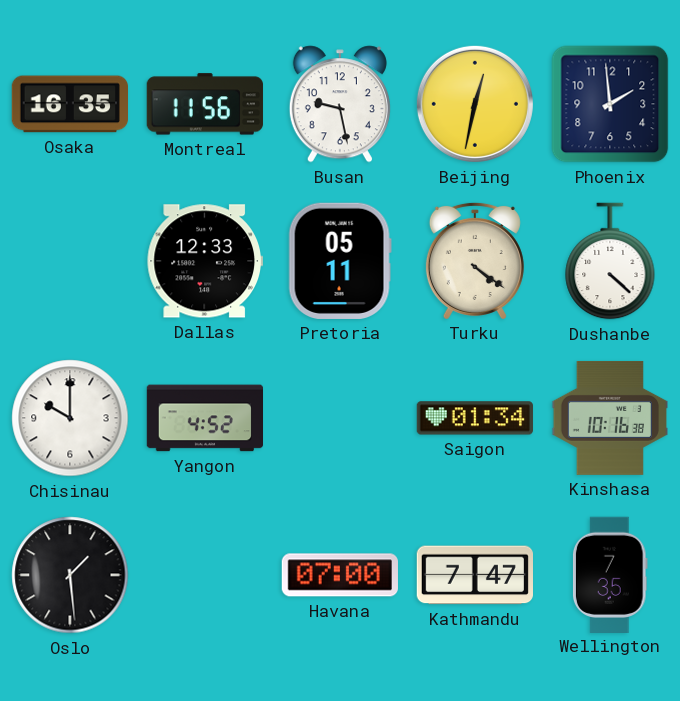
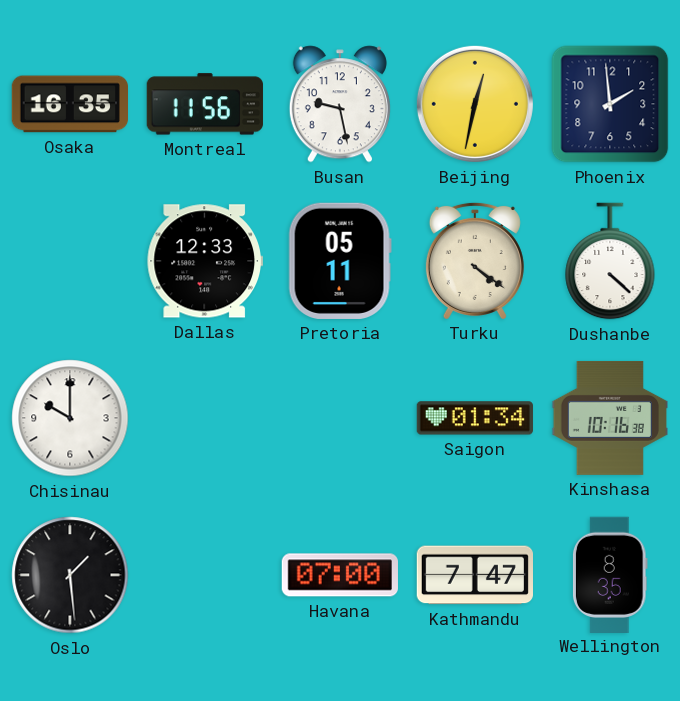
Yangon: 4:52 -> none
Wellington: 7:35 -> 8:35
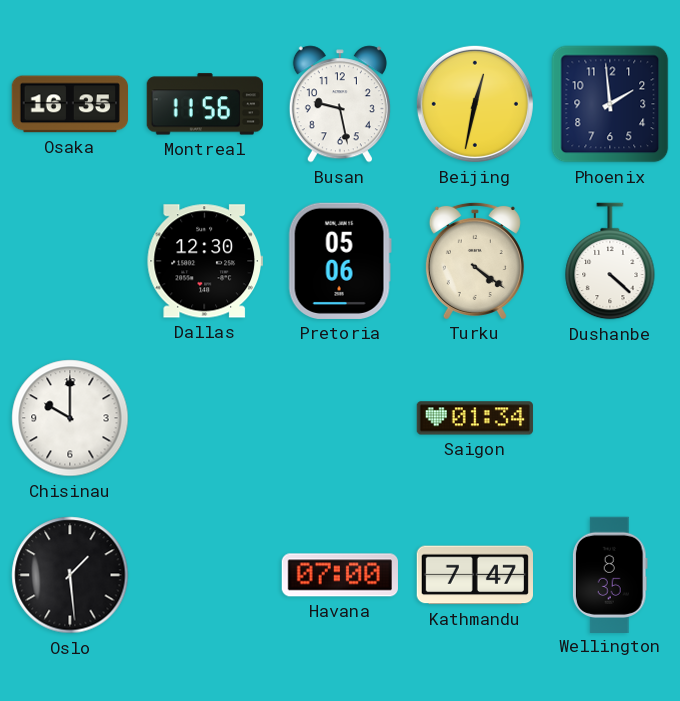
Dallas: 12:33 -> 12:30
Pretoria: 05:11 -> 05:06
Kinshasa: 10:16 -> none
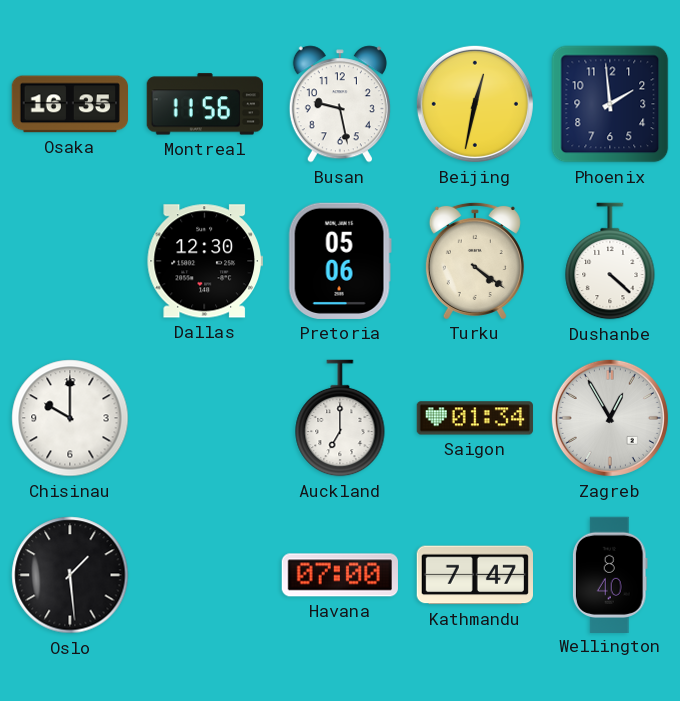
Auckland: none -> 7:00
Zagreb: none -> 12:55
Wellington: 8:35 -> 8:40
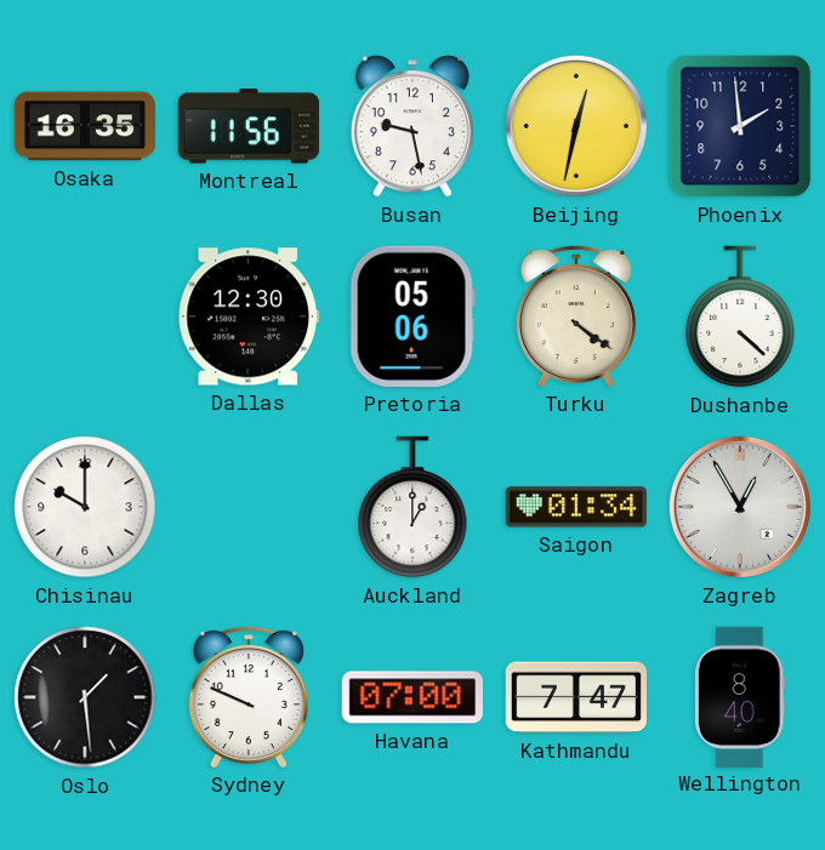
Auckland: 7:00 -> 1:00
Sydney: none -> 9:49
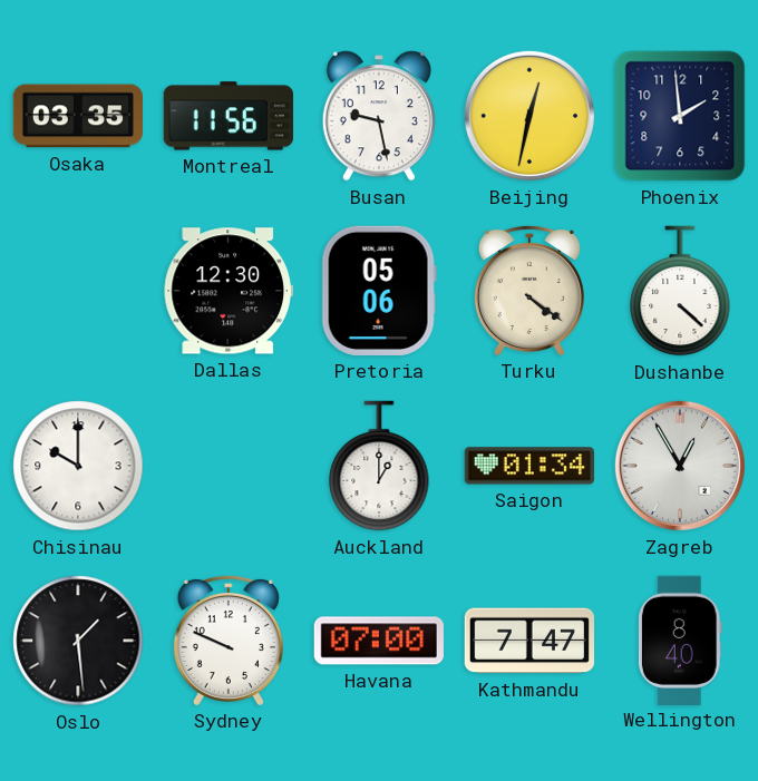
Osaka: 16:35 -> 03:35
